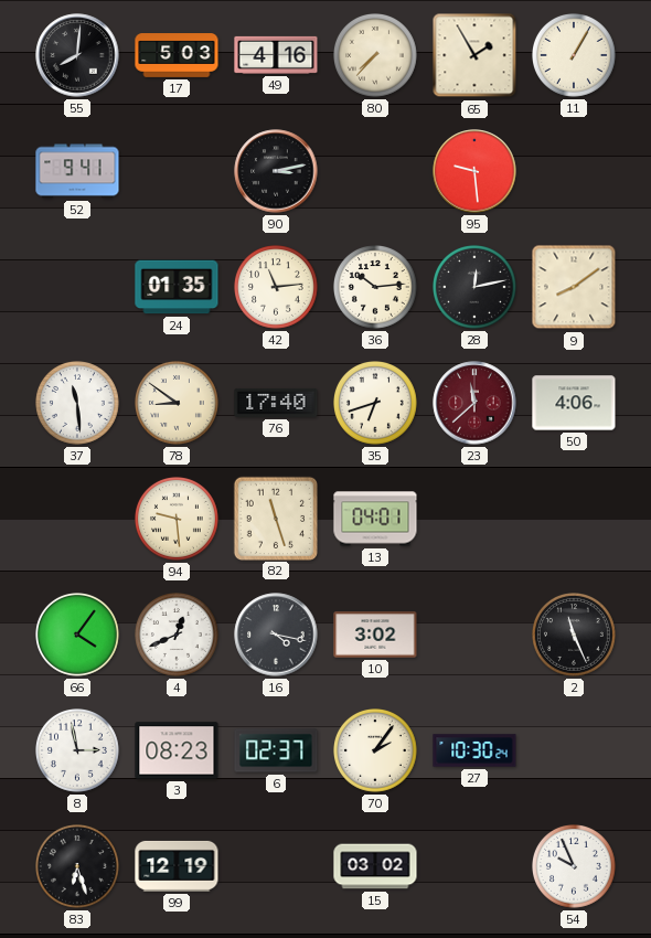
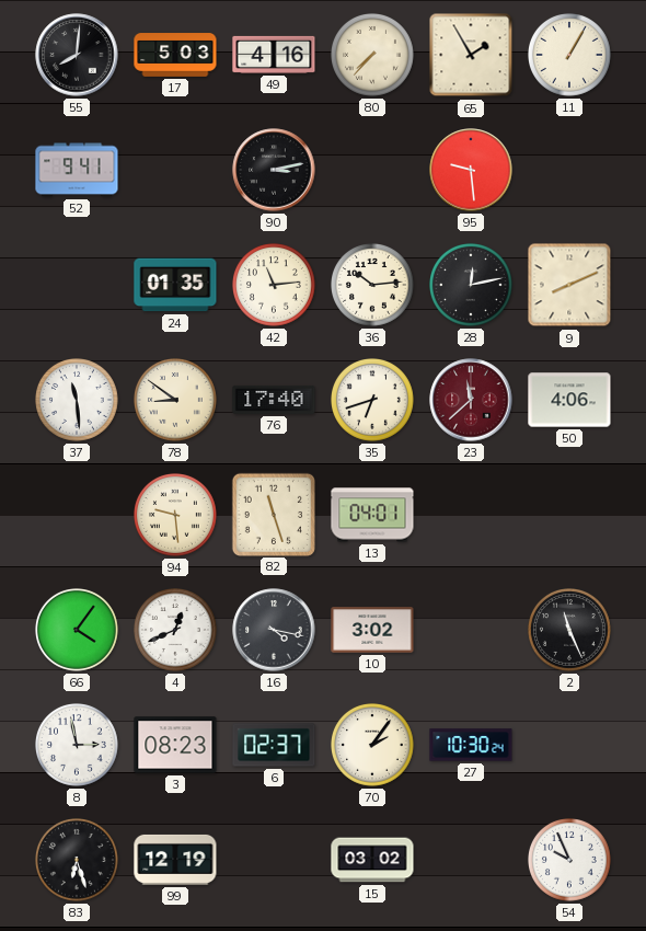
9: 8:09 -> 8:11
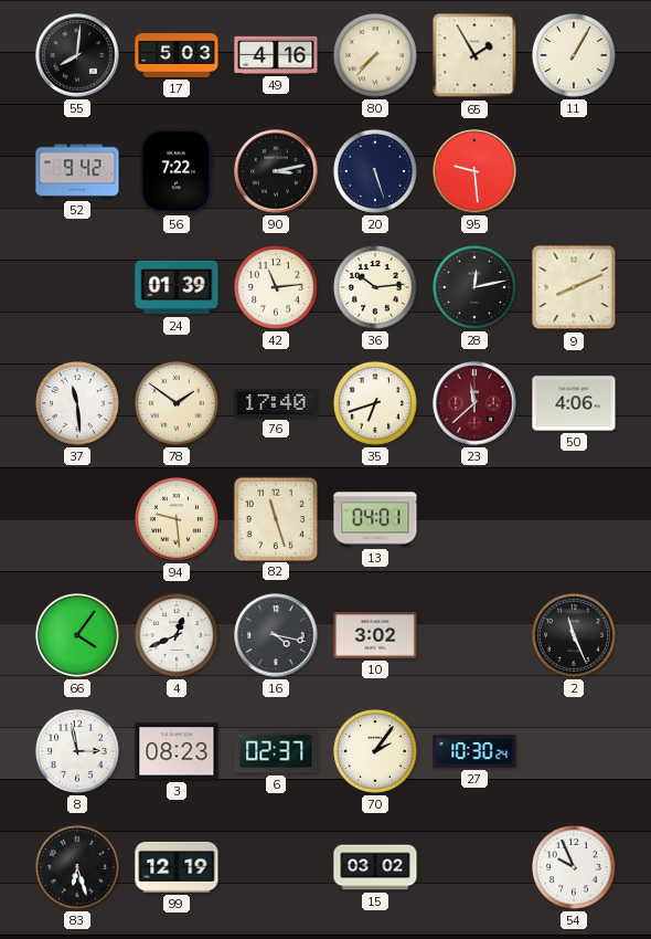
52: 9:41 -> 9:42
56: none -> 7:22
20: none -> 5:27
24: 01:35 -> 01:39
78: 8:51 -> 1:51
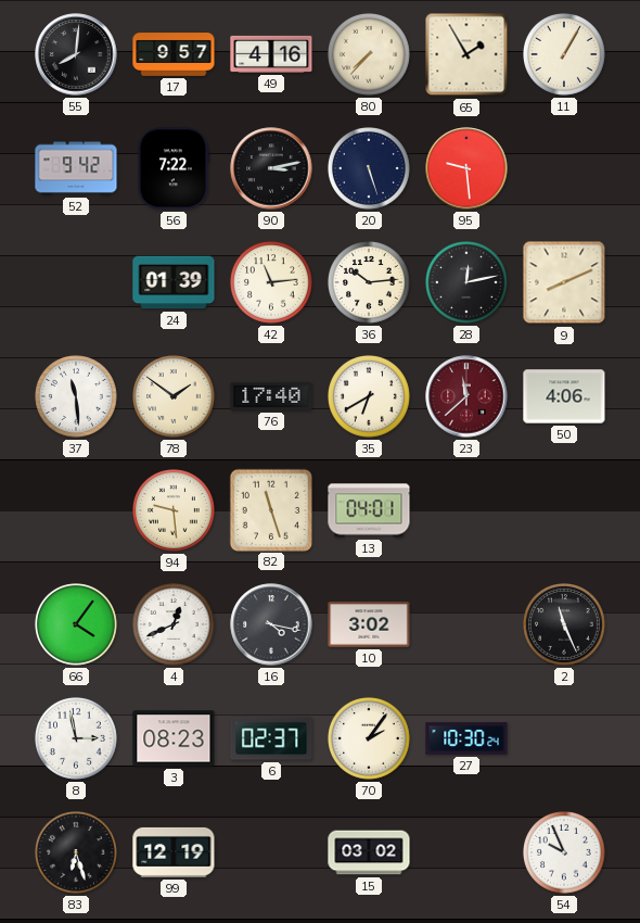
17: 5:03 -> 9:57
35: 6:42 -> 6:40
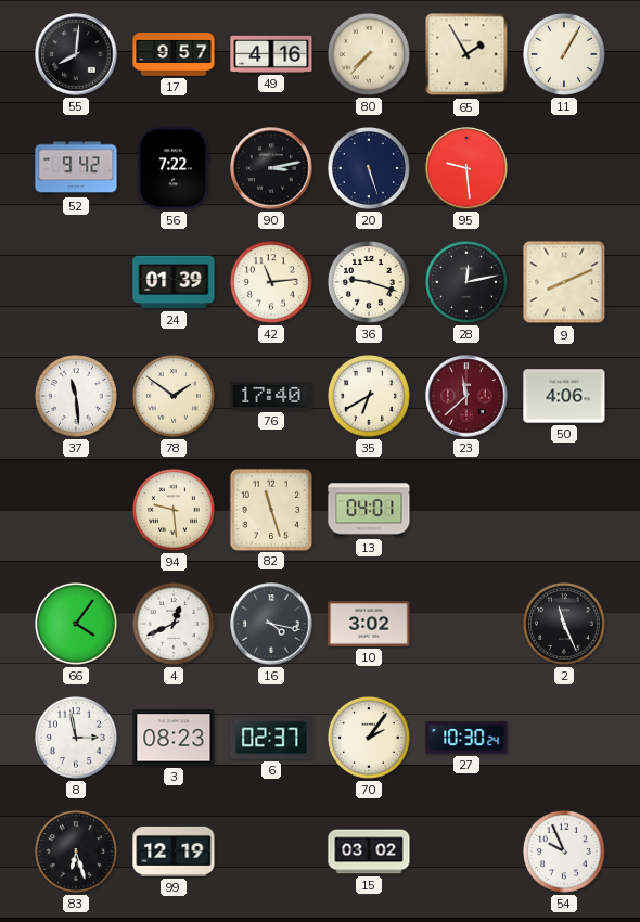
36: 10:14 -> 9:18
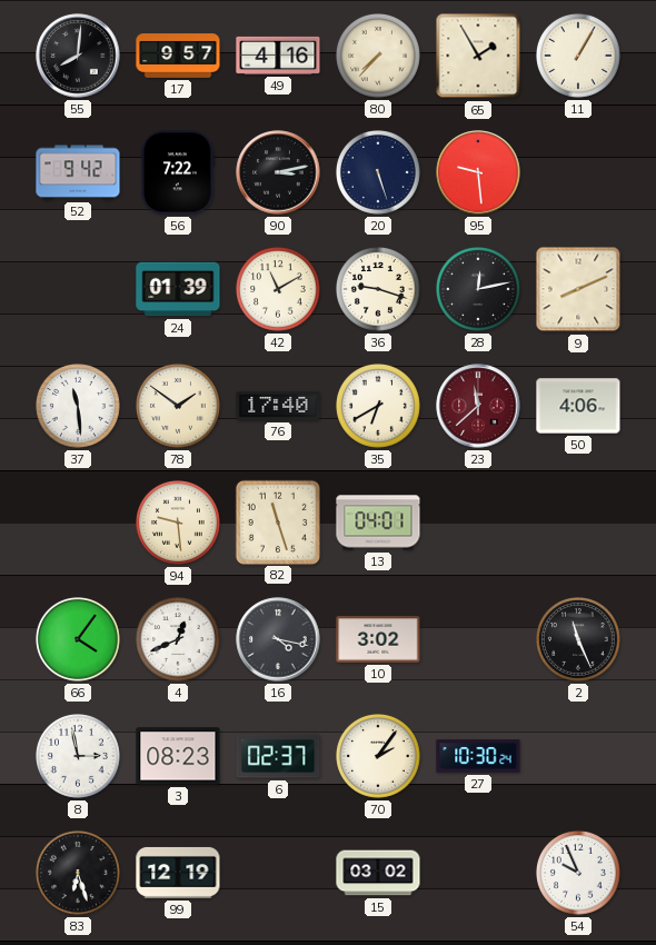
42: 11:14 -> 11:10
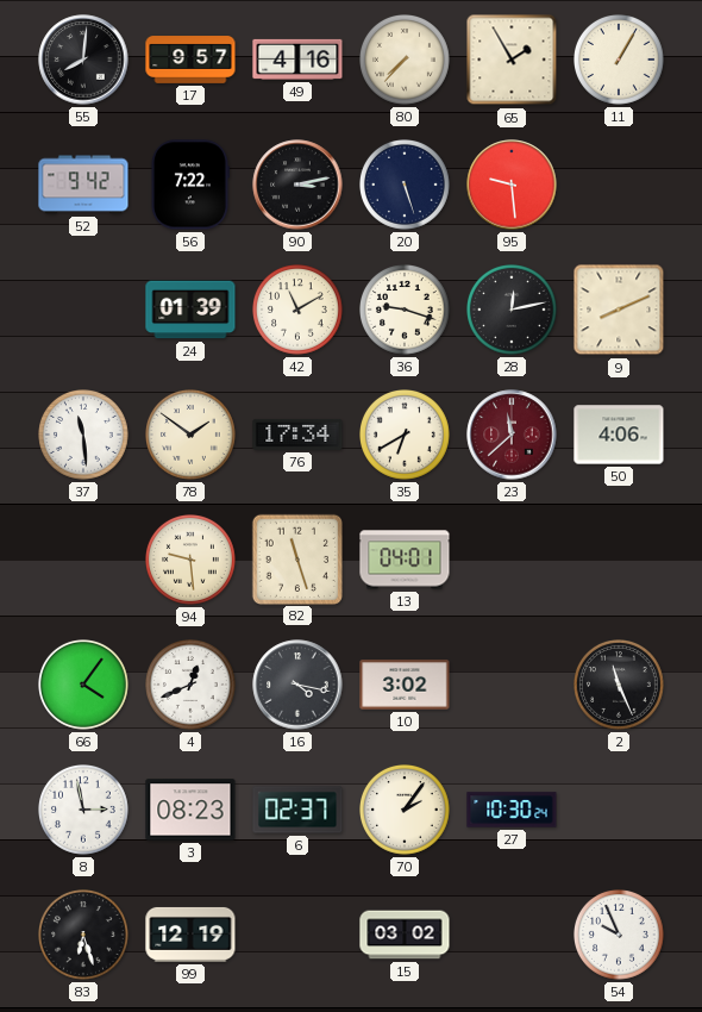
76: 17:40 -> 17:34
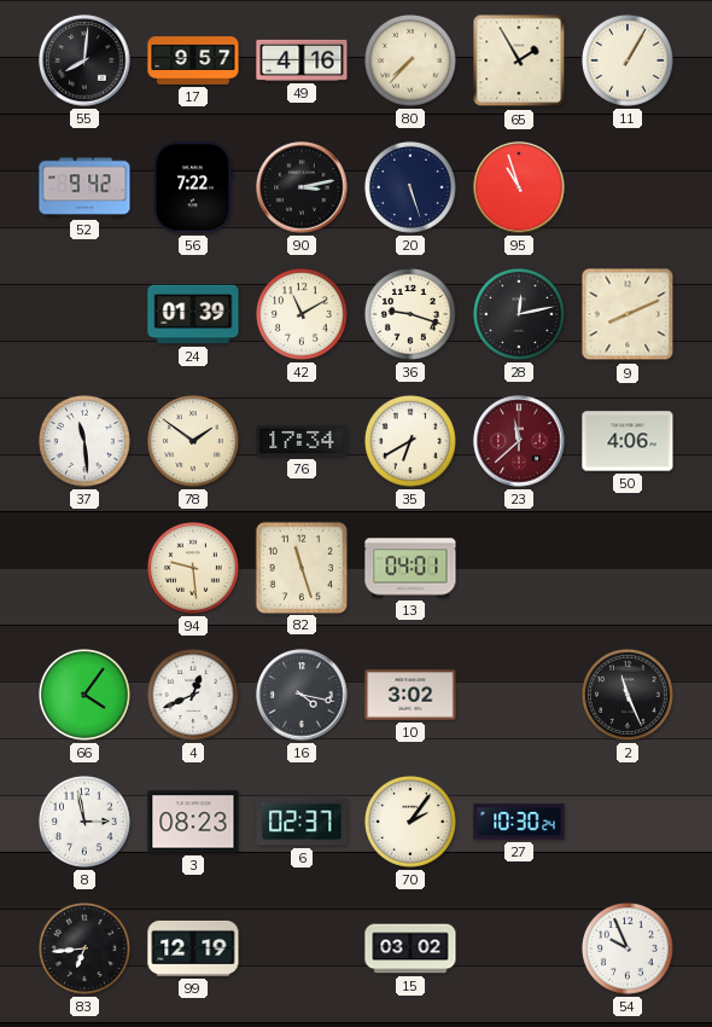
95: 9:29 -> 10:57
83: 6:27 -> 6:44
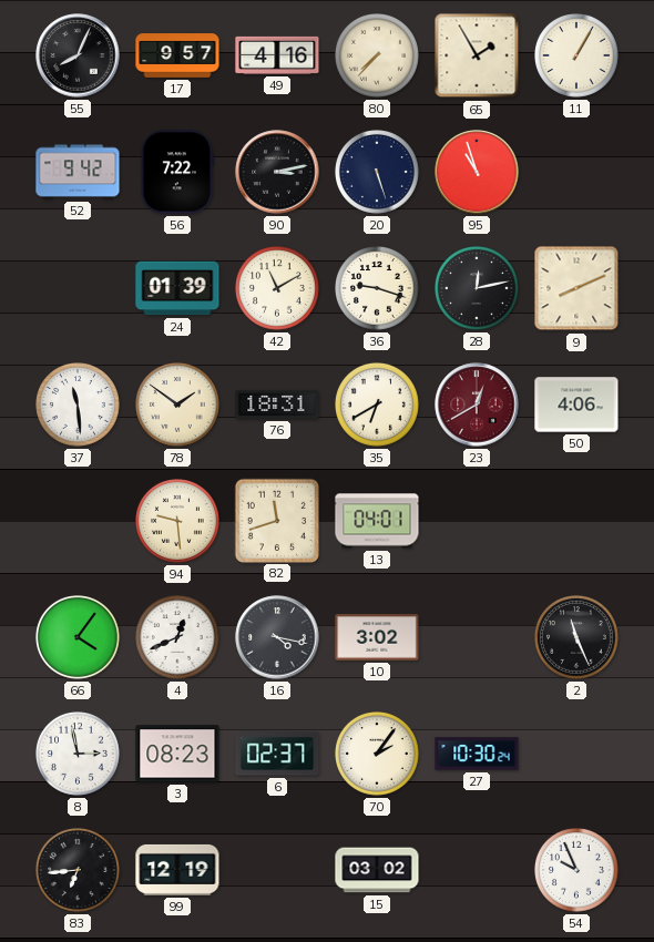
55: 8:01 -> 8:04
76: 17:34 -> 18:31
23: 11:38 -> 12:40
82: 11:27 -> 11:42
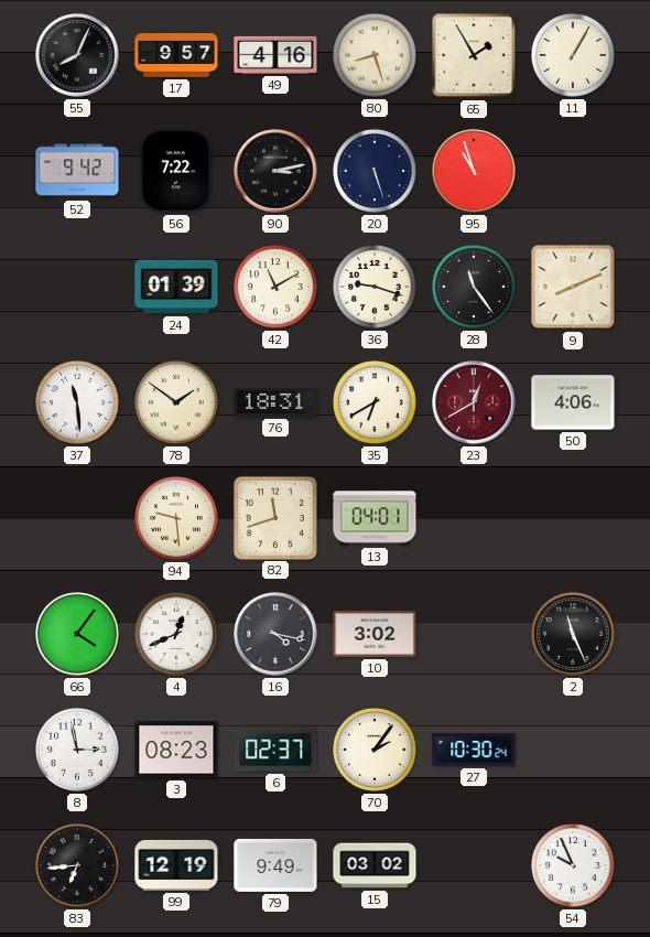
80: 7:37 -> 8:27
28: 12:13 -> 11:24
79: none -> 9:49
